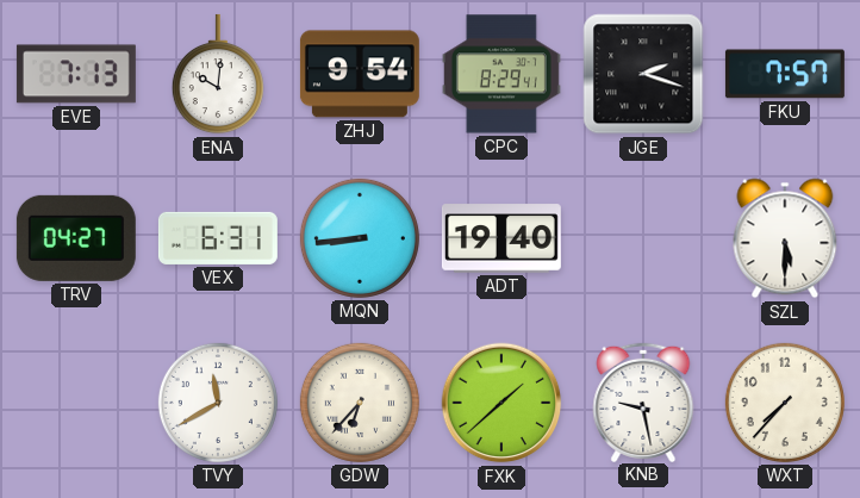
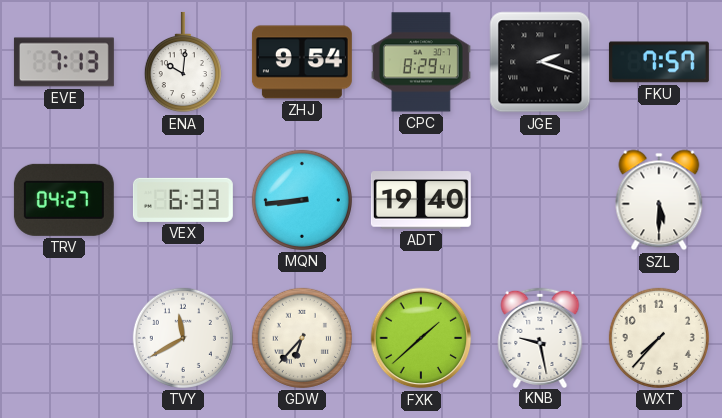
VEX: 6:31 -> 6:33
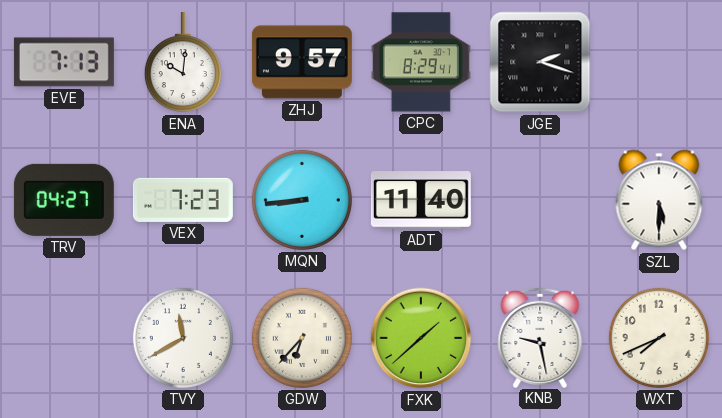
ZHJ: 9:54 -> 9:57
FKU: 7:57 -> none
VEX: 6:33 -> 7:23
ADT: 19:40 -> 11:40
WXT: 7:37 -> 7:41
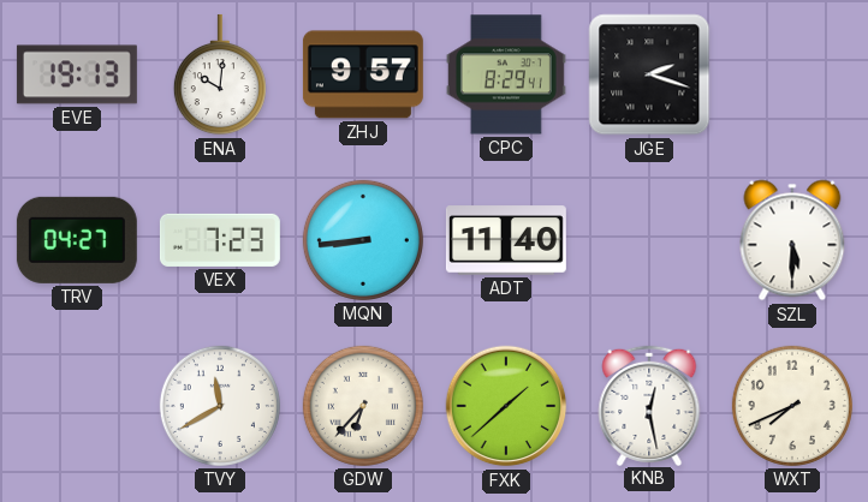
EVE: 7:13 -> 19:13
KNB: 9:28 -> 12:28
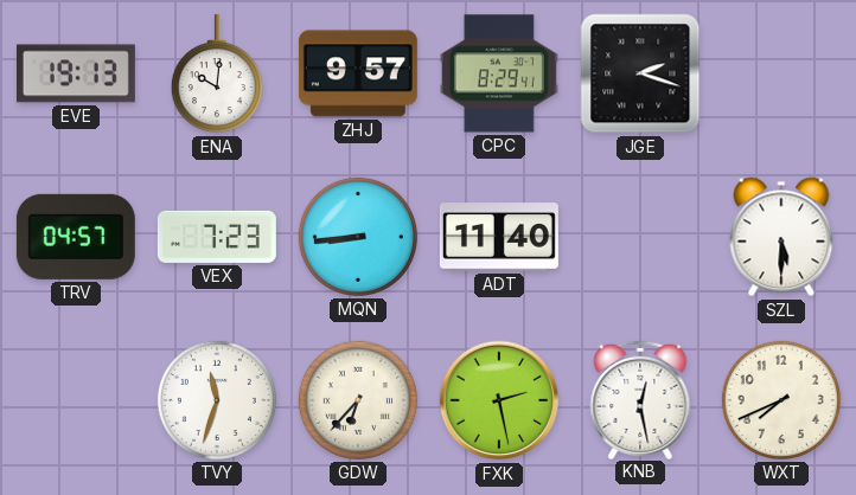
TRV: 04:27 -> 04:57
TVY: 11:40 -> 11:33
FXK: 1:38 -> 2:28
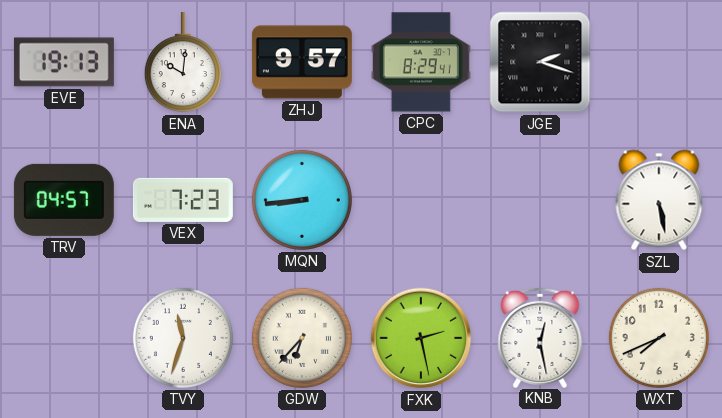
ADT: 11:40 -> none
SZL: 5:30 -> 5:28
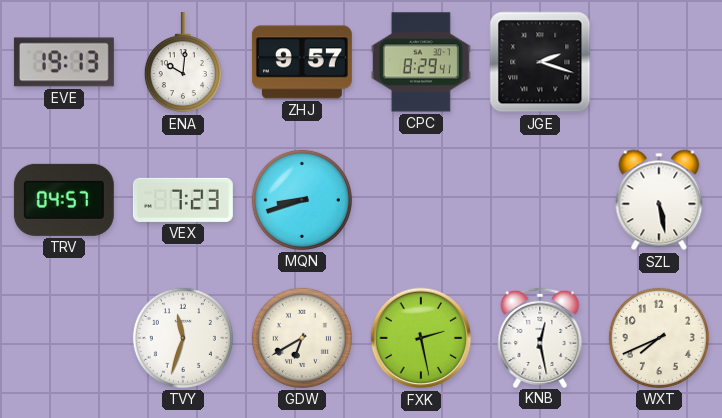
MQN: 8:44 -> 8:42
GDW: 6:37 -> 6:40
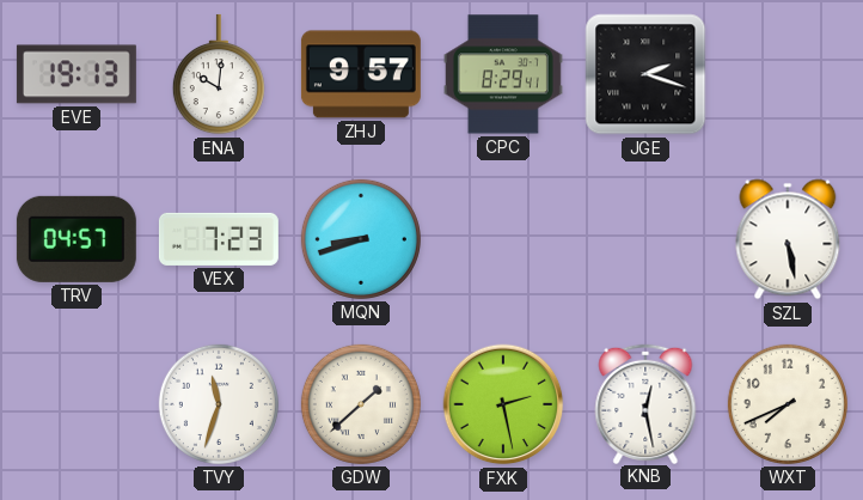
GDW: 6:40 -> 1:38
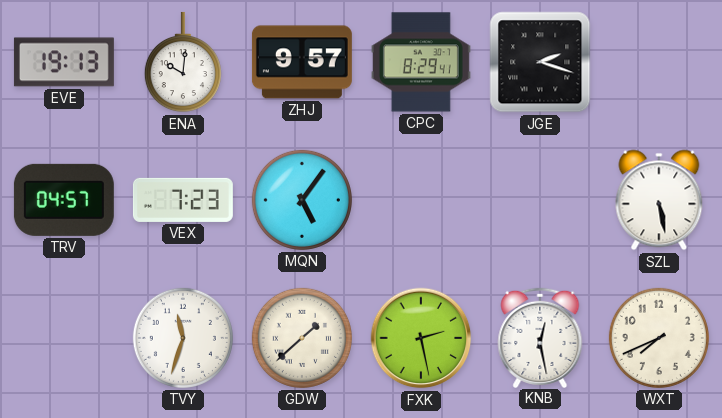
MQN: 8:42 -> 5:06
